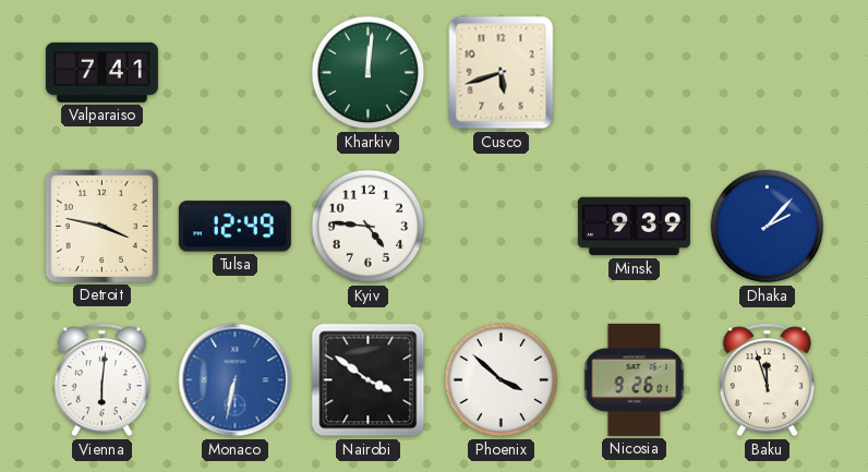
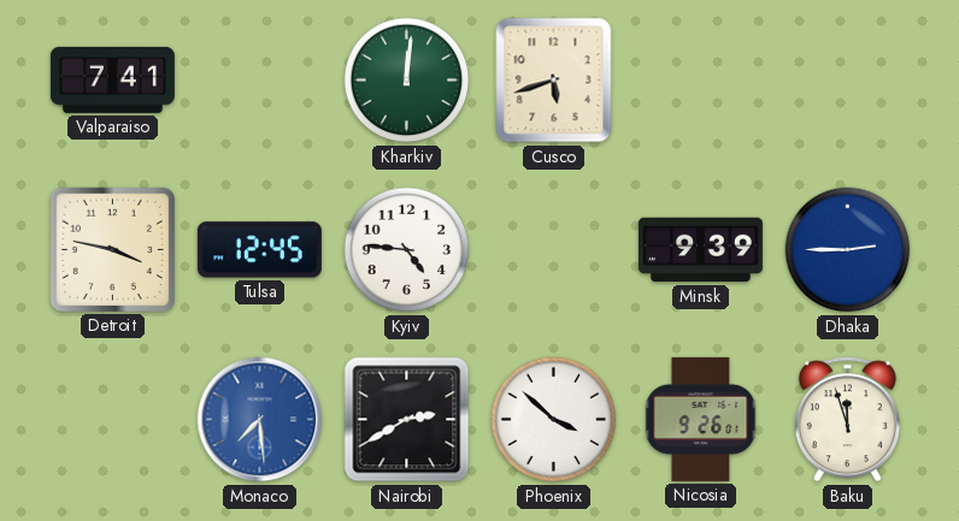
Tulsa: 12:49 -> 12:45
Dhaka: 2:07 -> 2:45
Vienna: 6:01 -> none
Monaco: 6:32 -> 7:29
Nairobi: 3:51 -> 2:40
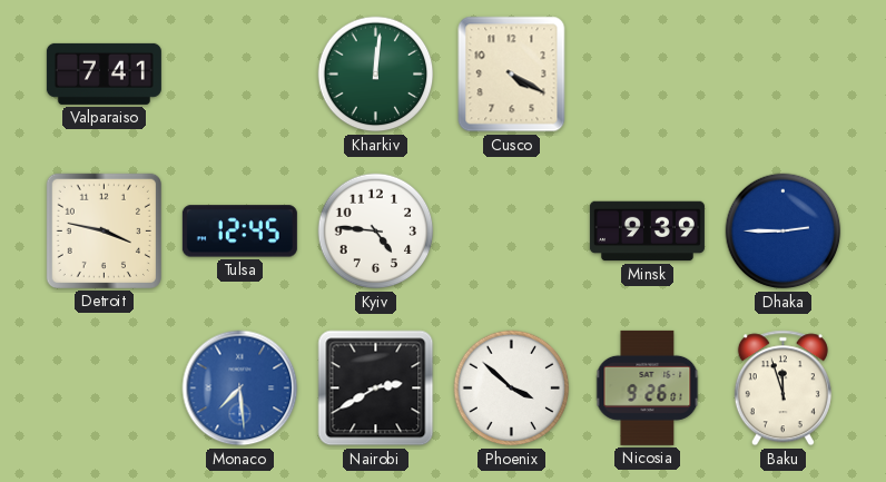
Cusco: 5:42 -> 4:20
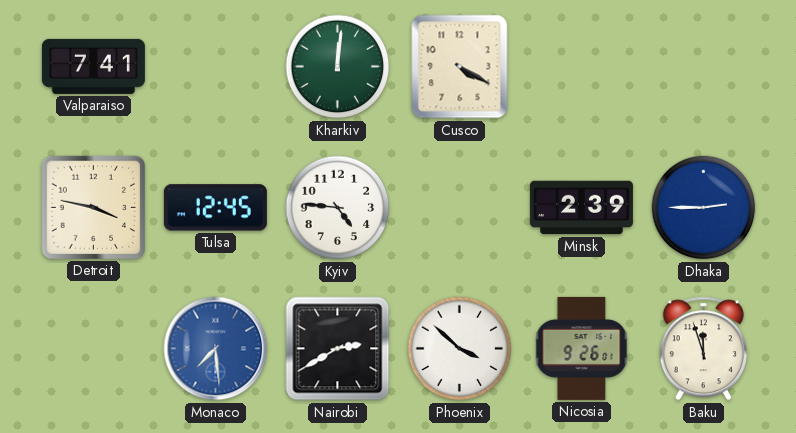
Minsk: 9:39 -> 2:39
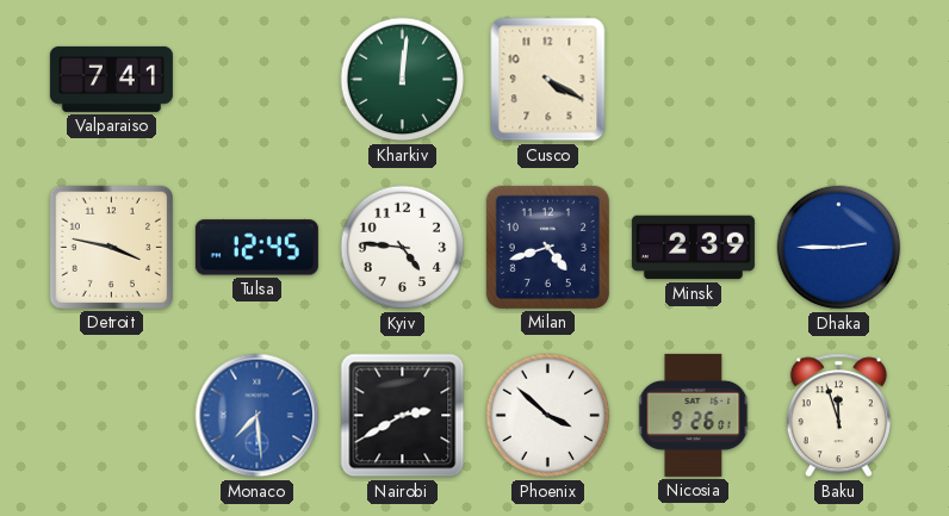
Milan: none -> 4:42
